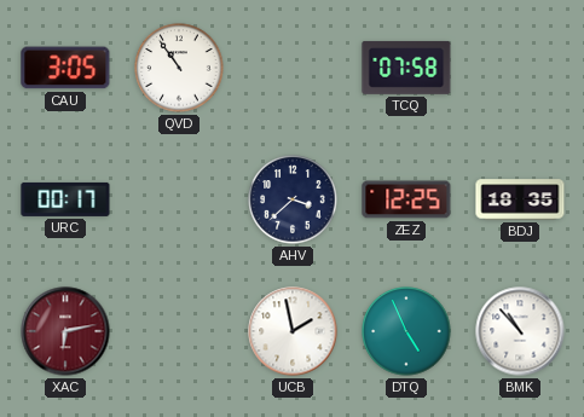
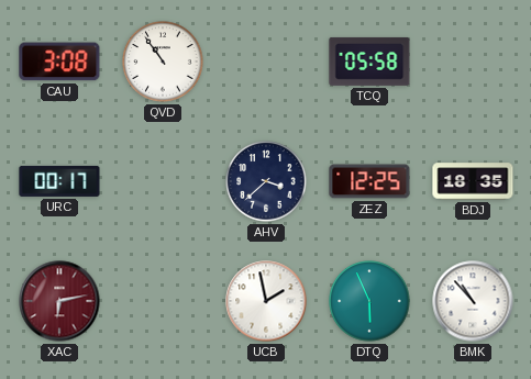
CAU: 3:05 -> 3:08
TCQ: 07:58 -> 05:58
DTQ: 4:56 -> 5:56
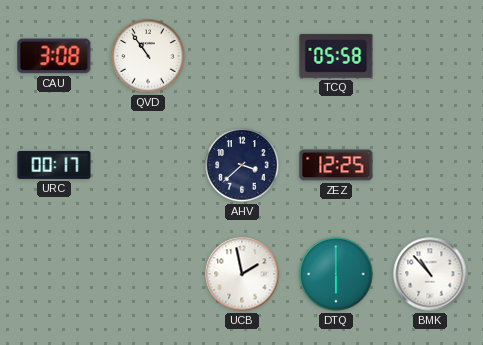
BDJ: 18:35 -> none
XAC: 6:13 -> none
DTQ: 5:56 -> 6:00
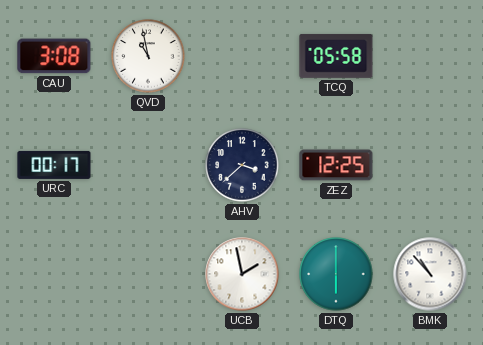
QVD: 10:54 -> 10:58
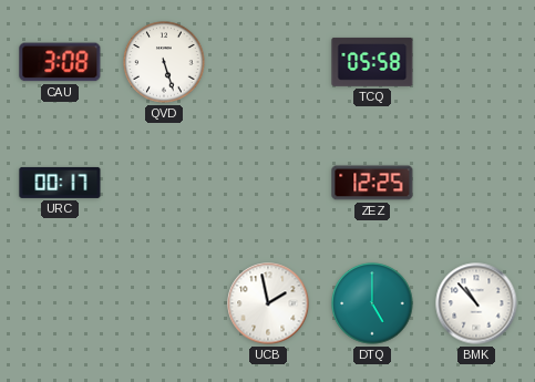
QVD: 10:58 -> 5:27
AHV: 3:38 -> none
DTQ: 6:00 -> 5:00
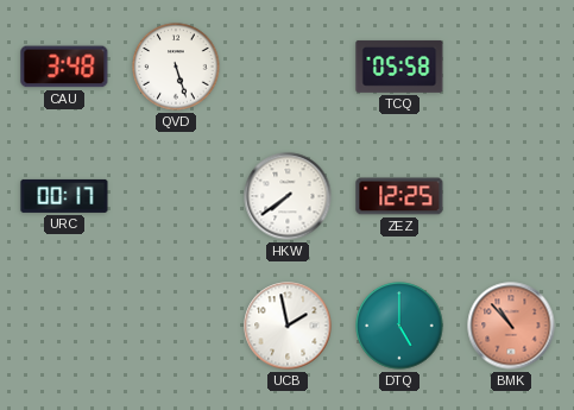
CAU: 3:08 -> 3:48
HKW: none -> 7:39
BMK dial: white -> salmon
